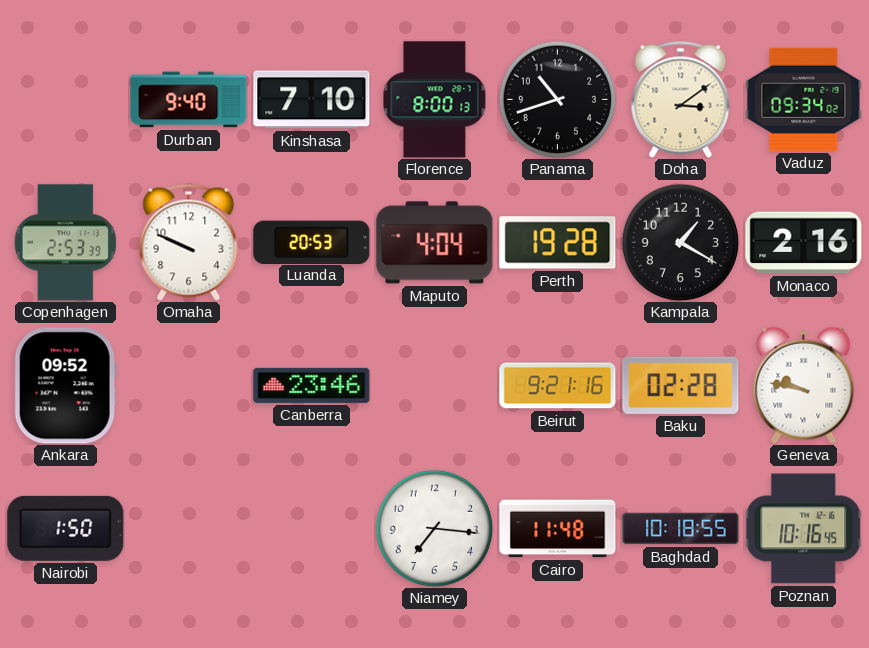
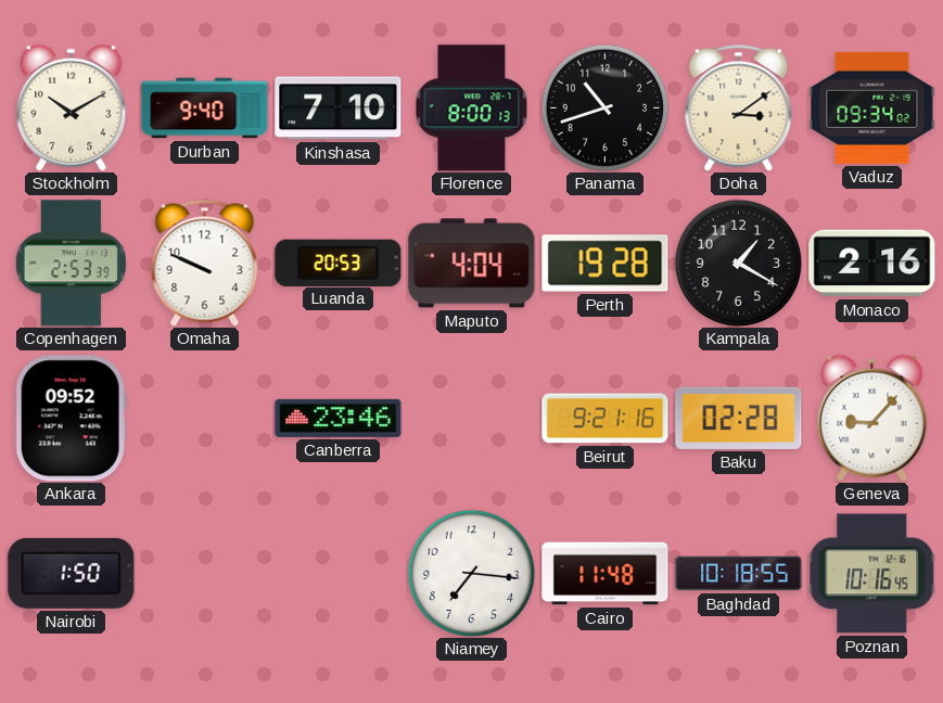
Stockholm: none -> 10:10
Geneva: 9:47 -> 9:07
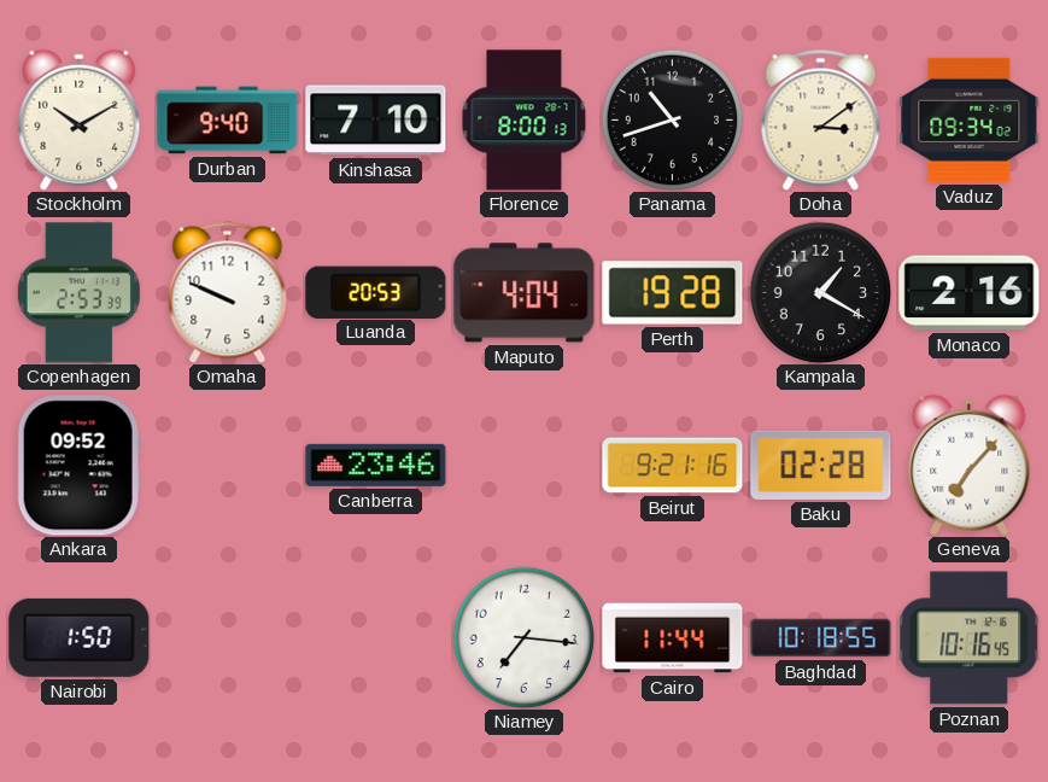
Geneva: 9:07 -> 7:07
Cairo: 11:48 -> 11:44
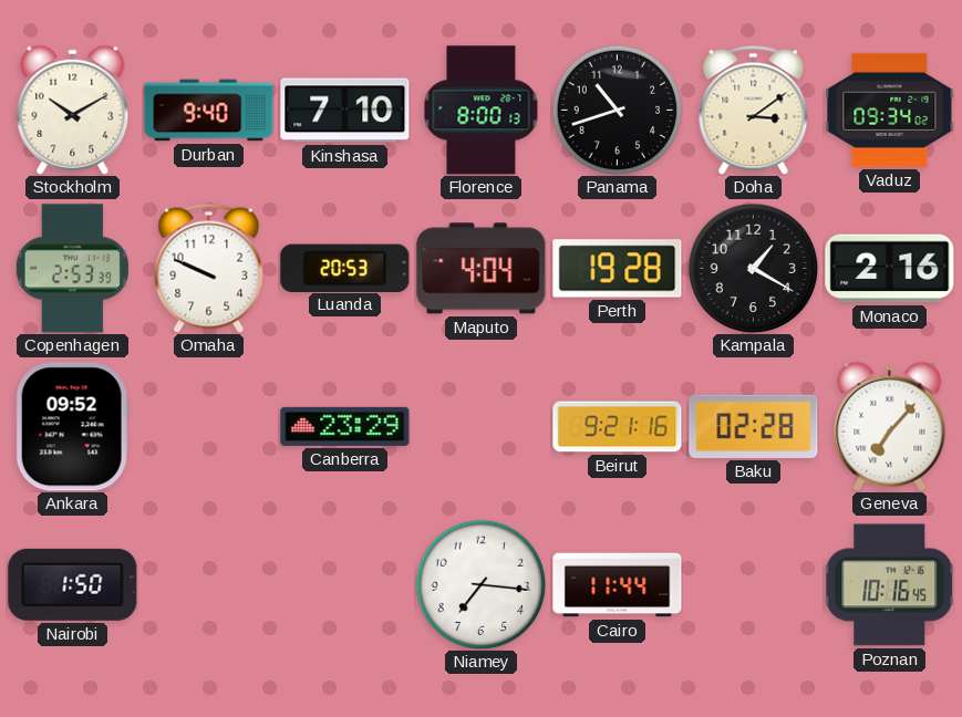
Canberra: 23:46 -> 23:29
Baghdad: 10:18 -> none
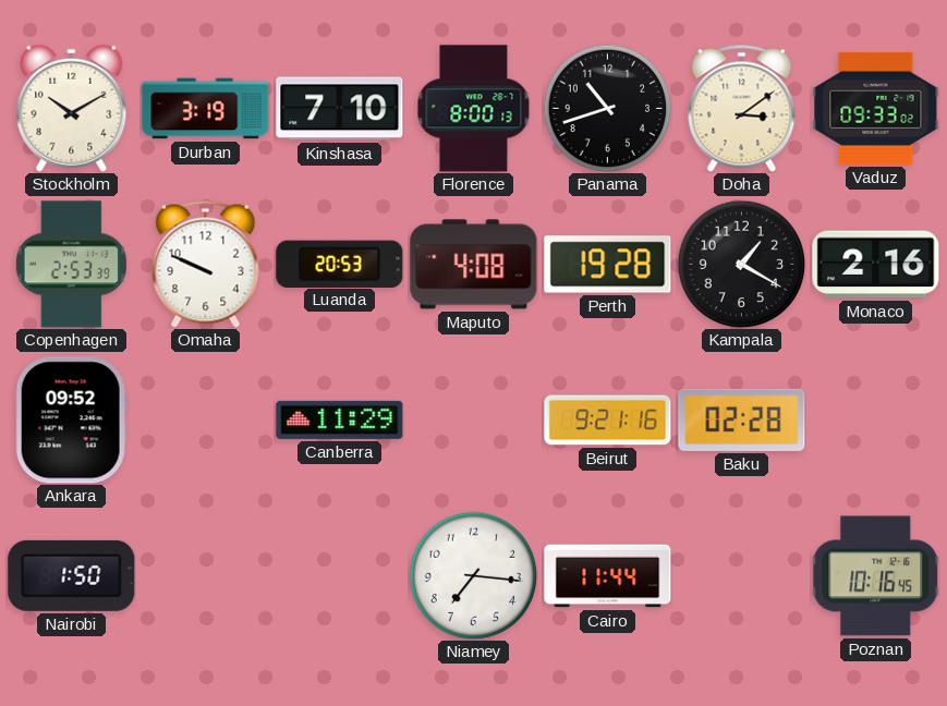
Durban: 9:40 -> 3:19
Vaduz: 09:34 -> 09:33
Maputo: 4:04 -> 4:08
Canberra: 23:29 -> 11:29
Geneva: 7:07 -> none
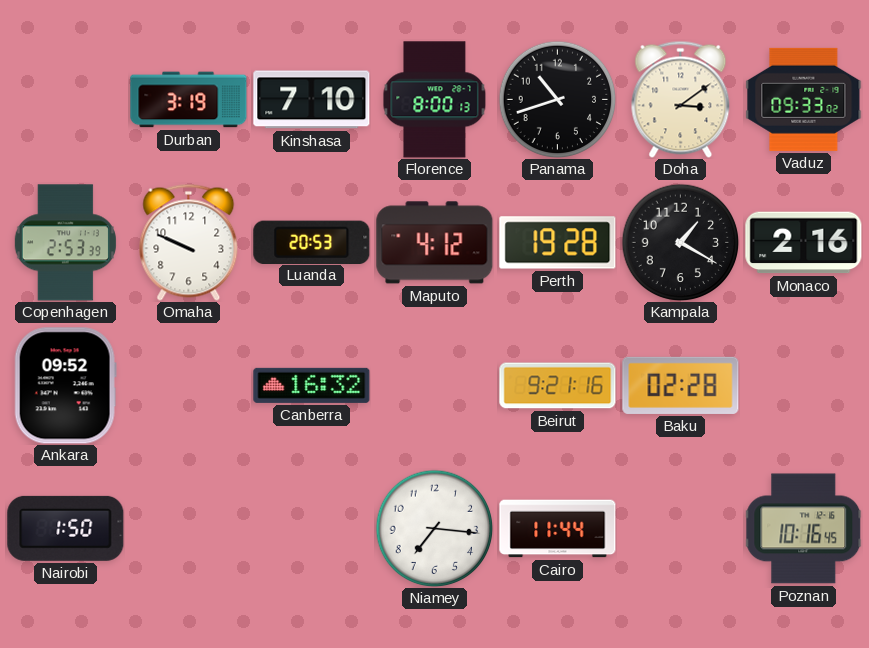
Stockholm: 10:10 -> none
Maputo: 4:08 -> 4:12
Canberra: 11:29 -> 16:32
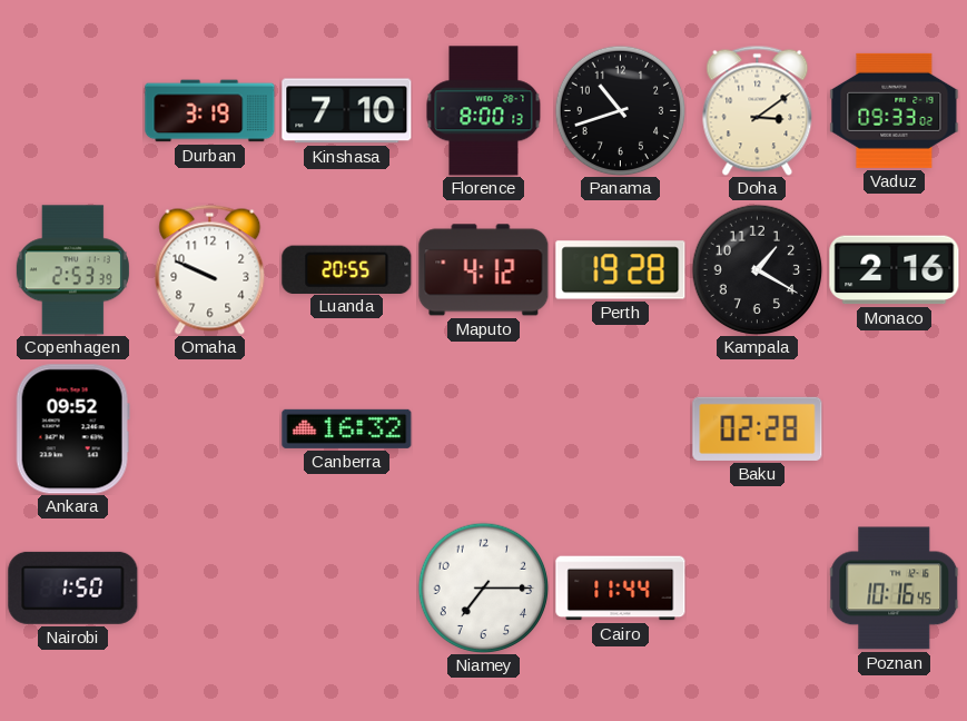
Luanda: 20:53 -> 20:55
Beirut: 9:21 -> none
Niamey: 7:16 -> 7:15
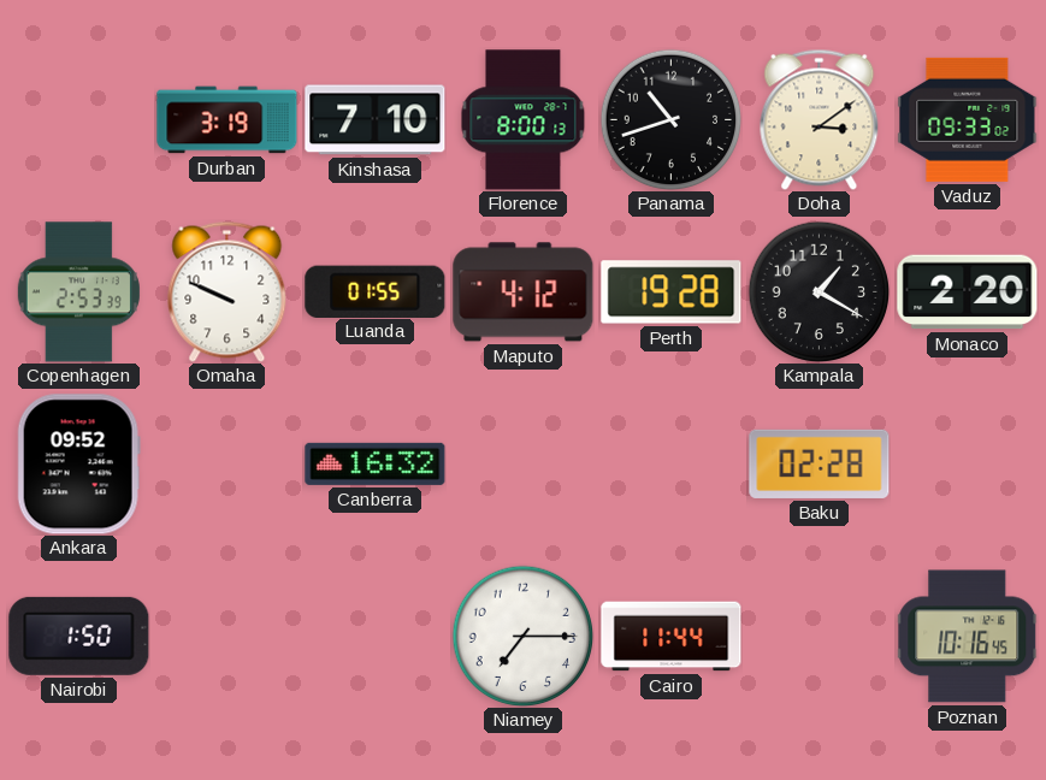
Luanda: 20:55 -> 01:55
Monaco: 2:16 -> 2:20
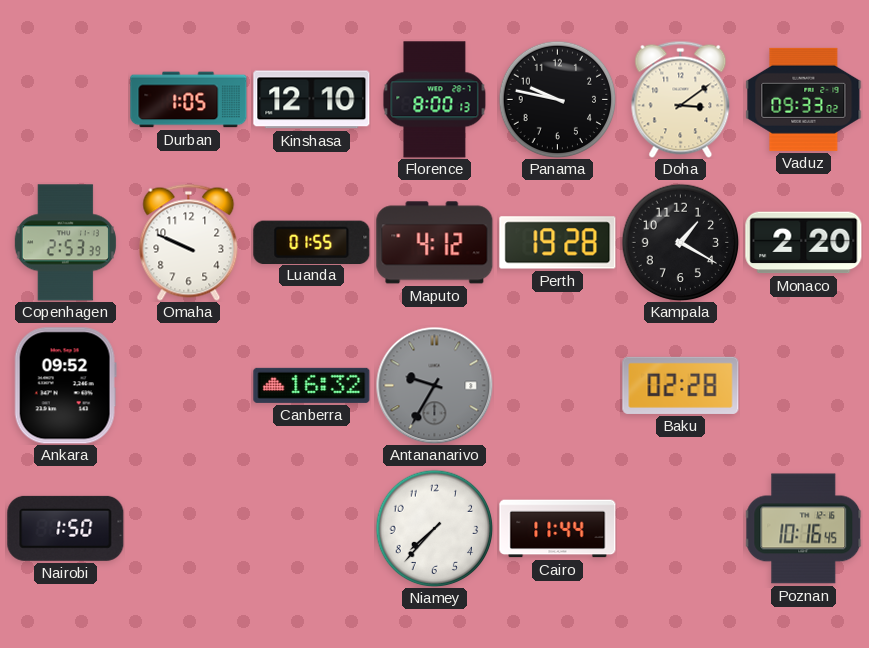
Durban: 3:19 -> 1:05
Kinshasa: 7:10 -> 12:10
Panama: 10:42 -> 9:47
Antananarivo: none -> 9:35
Niamey: 7:15 -> 7:37
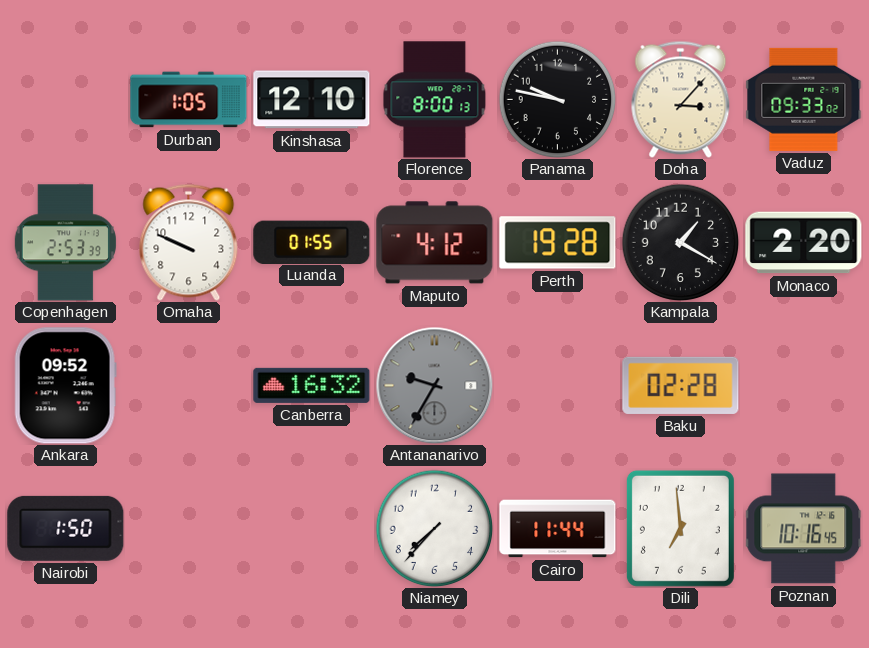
Doha: 3:09 -> 3:07
Dili: none -> 6:59
